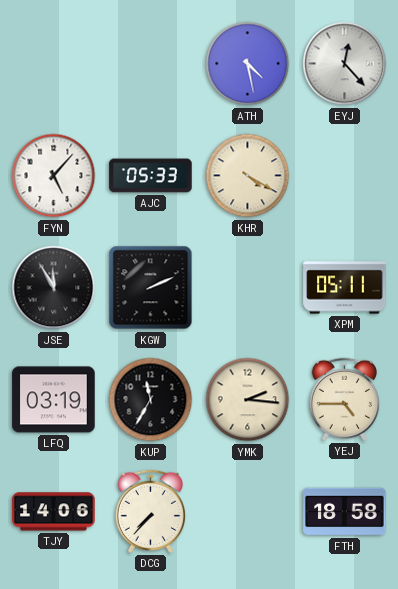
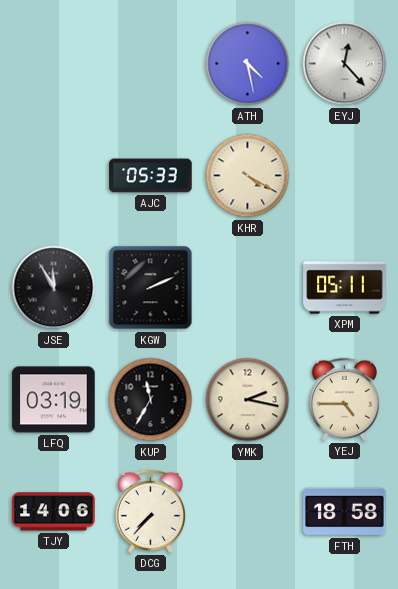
FYN: 5:07 -> none
YMK: 2:16 -> 2:17
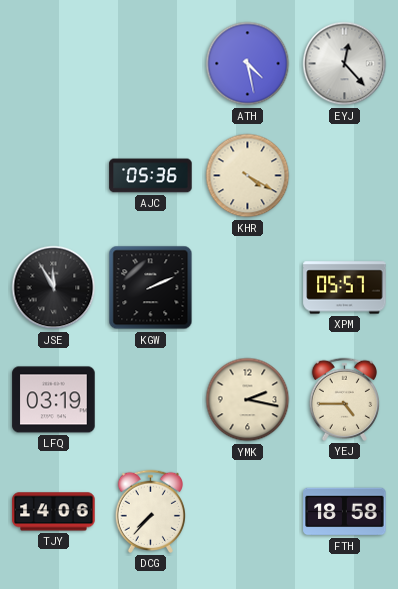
AJC: 05:33 -> 05:36
XPM: 05:11 -> 05:57
KUP: 11:35 -> none
